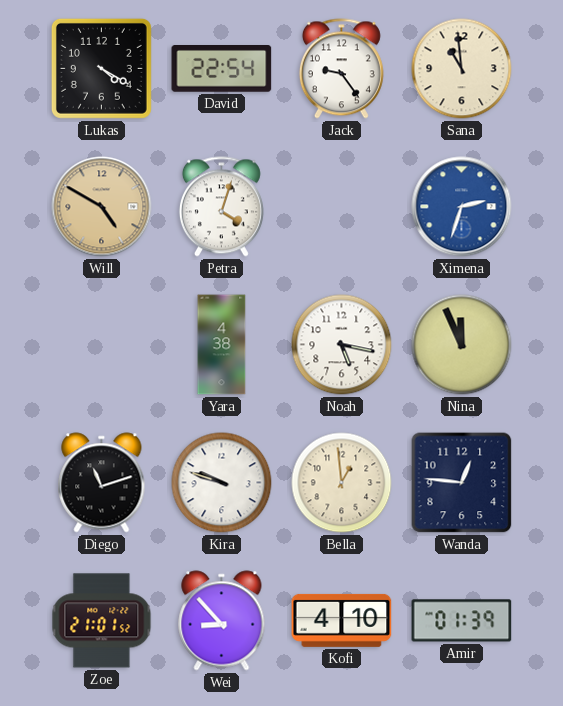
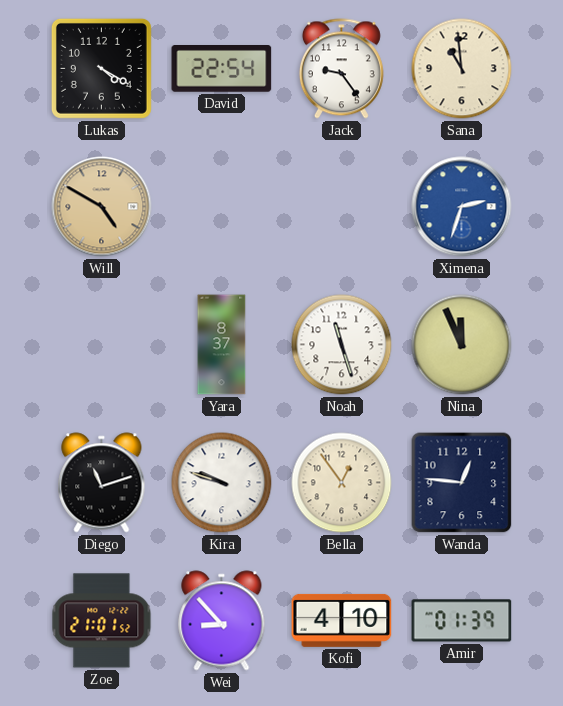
Petra: 4:03 -> none
Yara: 4:38 -> 8:37
Noah: 5:17 -> 11:27
Bella: 12:59 -> 12:54
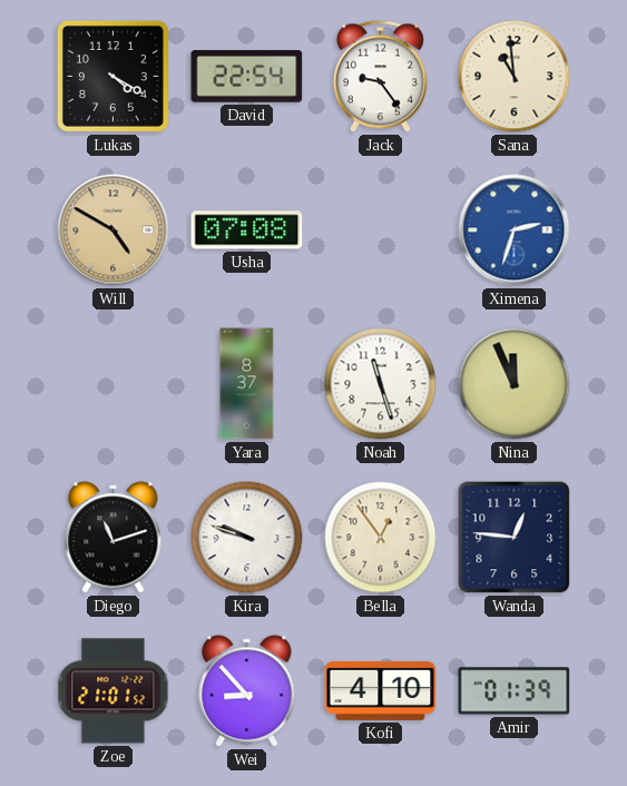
Usha: none -> 07:08
